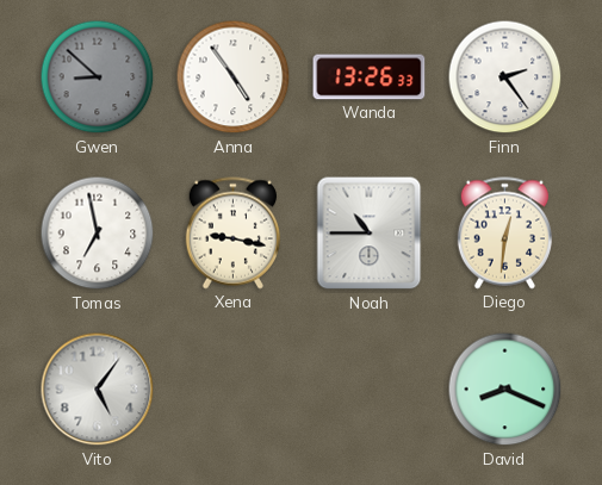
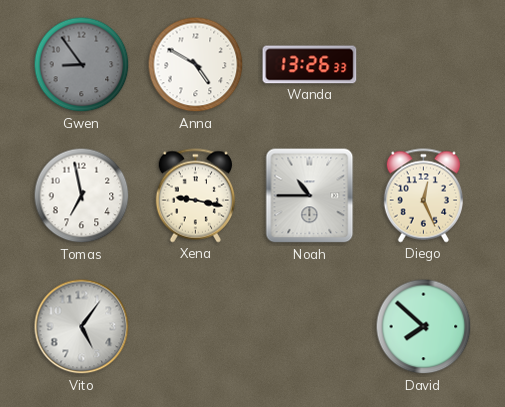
Gwen: 8:52 -> 8:54
Anna: 4:54 -> 4:50
Finn: 2:24 -> none
Diego: 12:31 -> 12:26
David: 8:19 -> 7:52
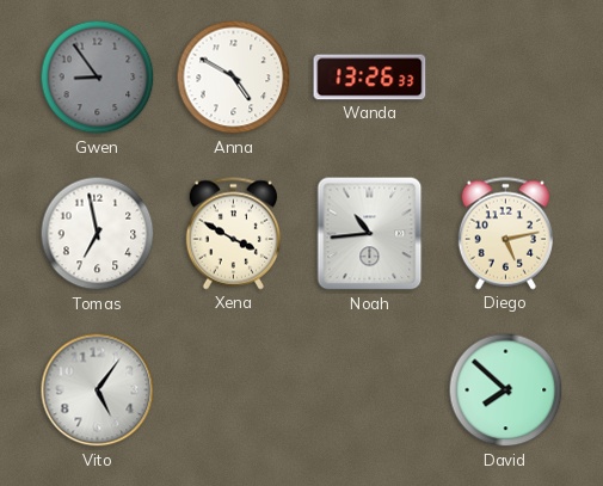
Xena: 9:17 -> 3:50
Noah: 10:45 -> 10:44
Diego: 12:26 -> 5:13
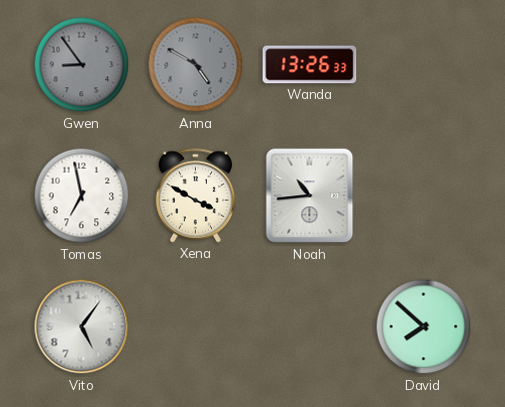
Anna dial: white -> grey
Diego: 5:13 -> none
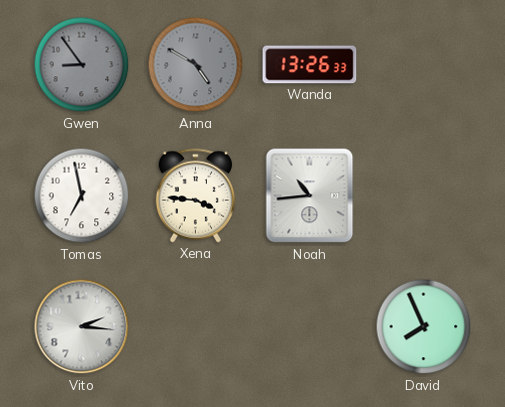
Xena: 3:50 -> 3:46
Vito: 5:06 -> 2:16
David: 7:52 -> 7:56
